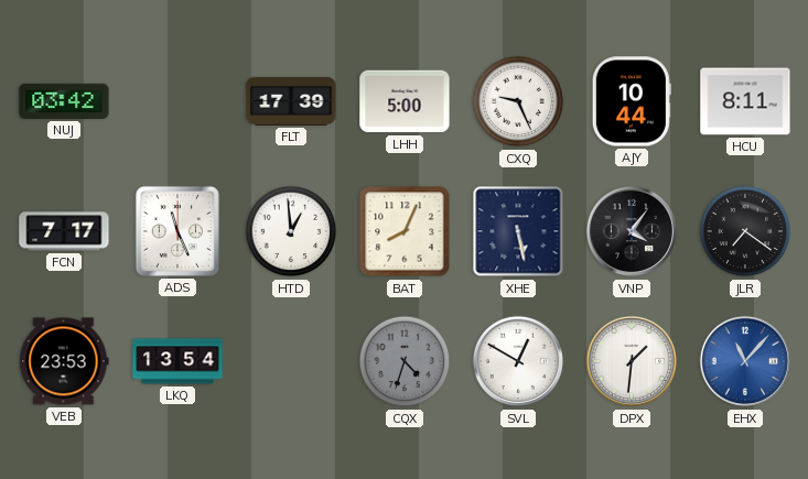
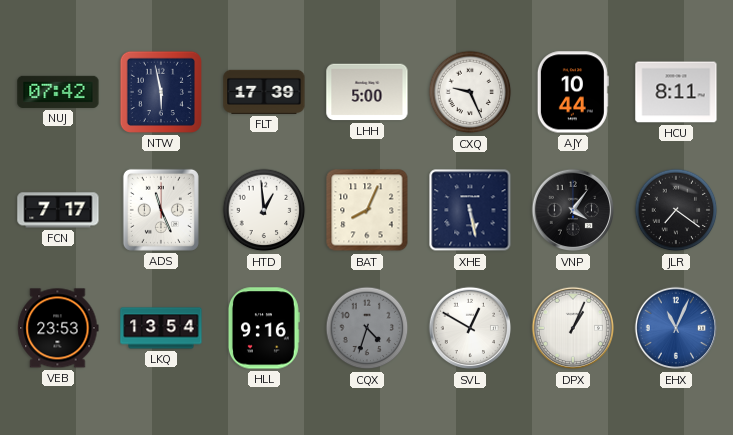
NUJ: 03:42 -> 07:42
NTW: none -> 5:58
HLL: none -> 9:16
DPX: 1:31 -> 1:04
EHX: 11:07 -> 11:04
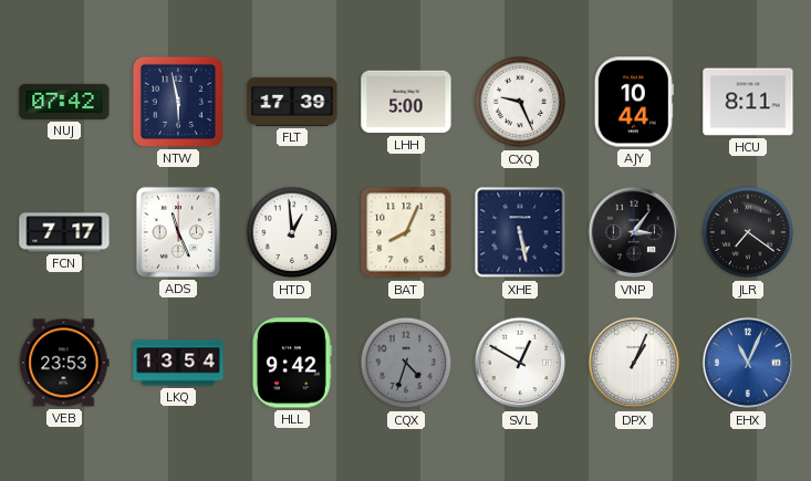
VNP: 4:06 -> 3:06
HLL: 9:16 -> 9:42
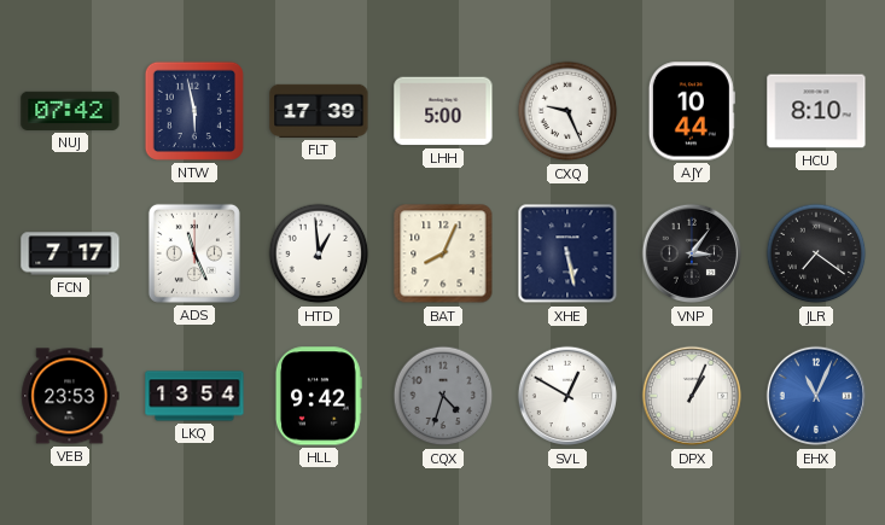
HCU: 8:11 -> 8:10
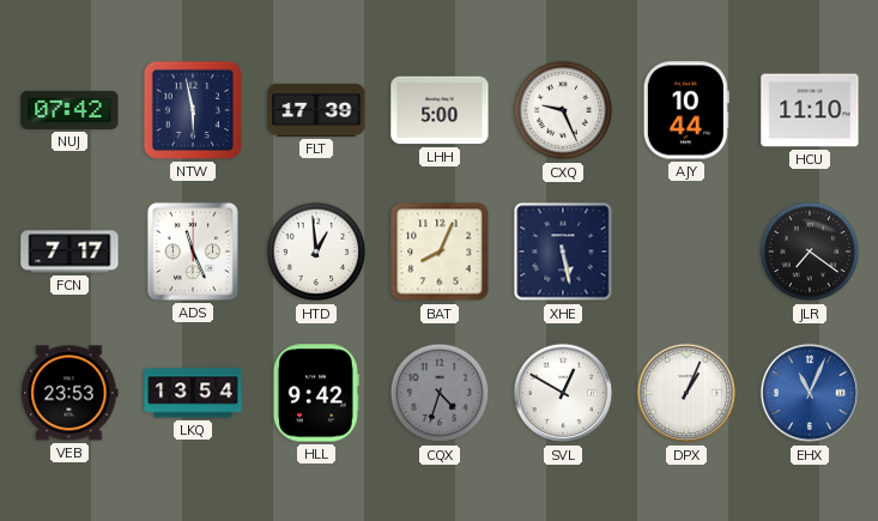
HCU: 8:10 -> 11:10
VNP: 3:06 -> none
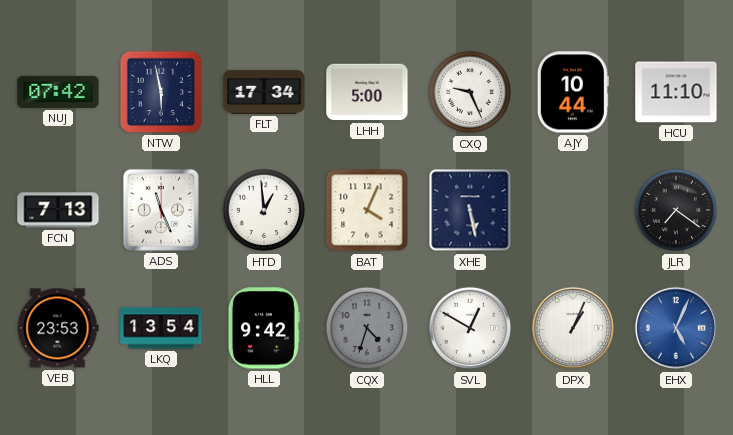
FLT: 17:39 -> 17:34
FCN: 7:17 -> 7:13
BAT: 8:04 -> 4:04
EHX: 11:04 -> 5:04
